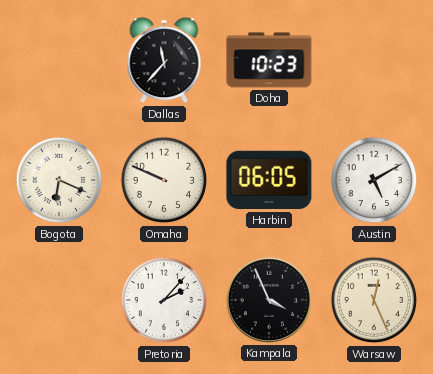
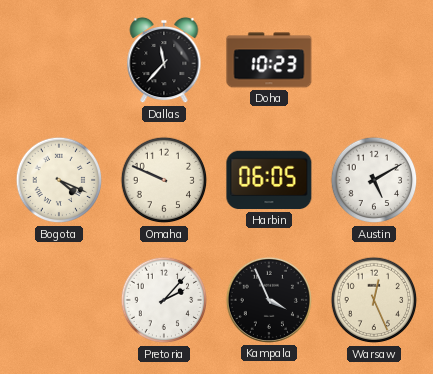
Bogota: 6:19 -> 4:19
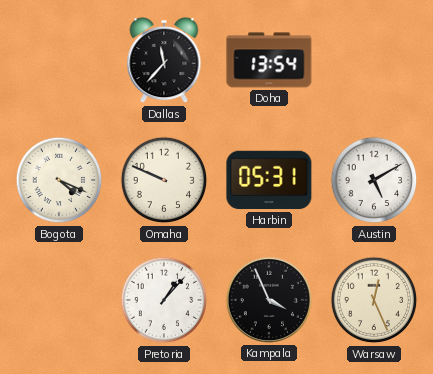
Doha: 10:23 -> 13:54
Harbin: 06:05 -> 05:31
Pretoria: 2:07 -> 1:07
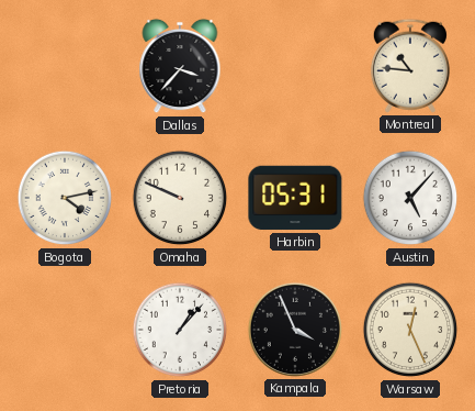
Dallas: 11:37 -> 3:37
Doha: 13:54 -> none
Montreal: none -> 10:46
Bogota: 4:19 -> 4:13
Austin: 5:10 -> 5:07
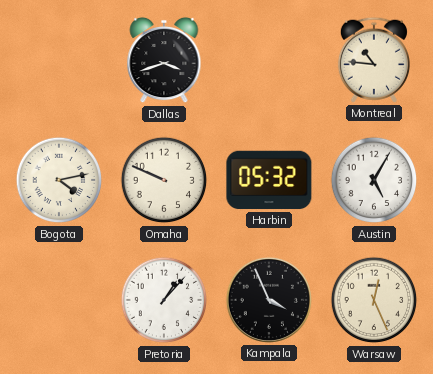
Dallas: 3:37 -> 3:42
Harbin: 05:31 -> 05:32
Austin: 5:07 -> 5:05
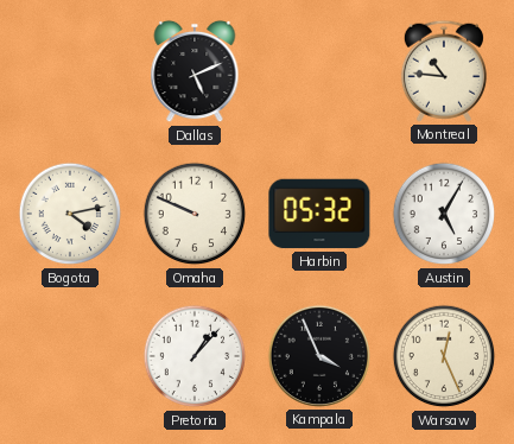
Dallas: 3:42 -> 5:11
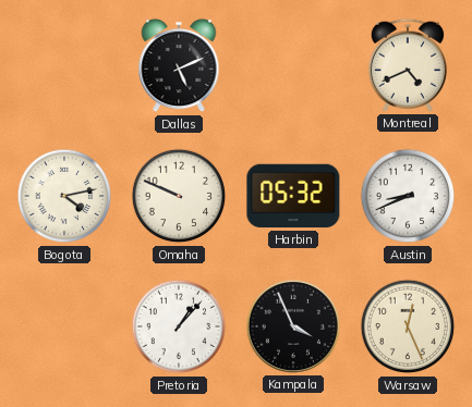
Montreal: 10:46 -> 4:41
Austin: 5:05 -> 8:41
